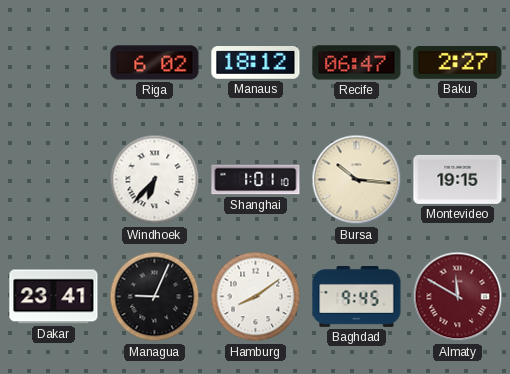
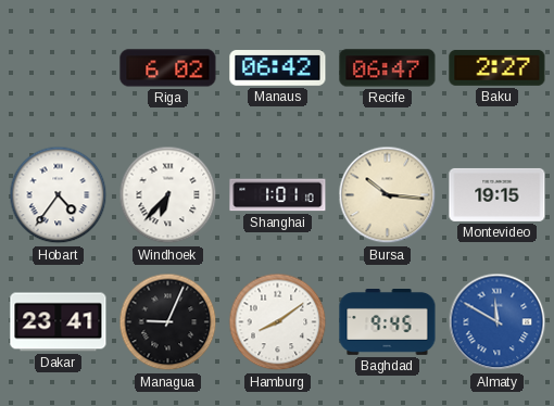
Manaus: 18:12 -> 06:42
Hobart: none -> 4:36
Almaty dial: burgundy -> blue
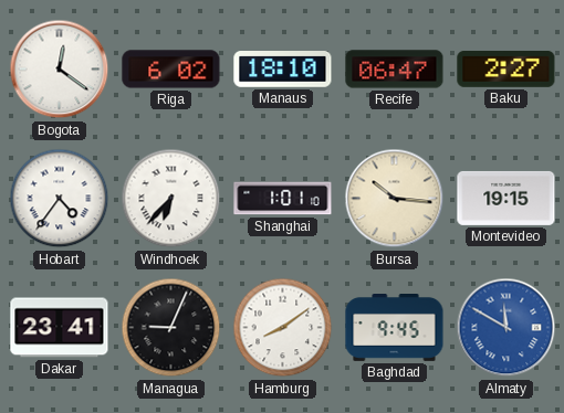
Bogota: none -> 12:21
Manaus: 06:42 -> 18:10
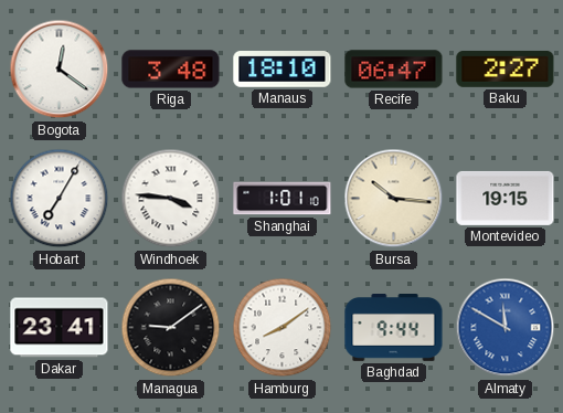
Riga: 6:02 -> 3:48
Hobart: 4:36 -> 7:05
Windhoek: 6:37 -> 3:46
Managua: 9:04 -> 9:09
Baghdad: 9:45 -> 9:44
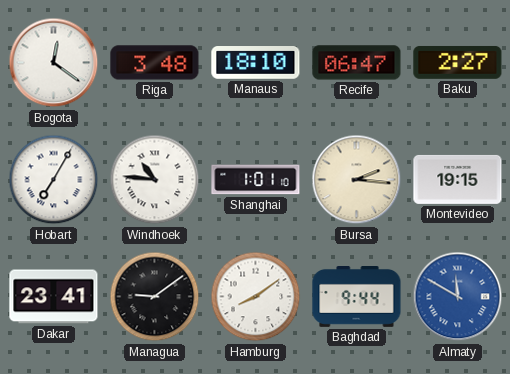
Windhoek: 3:46 -> 10:46
Bursa: 10:16 -> 2:16
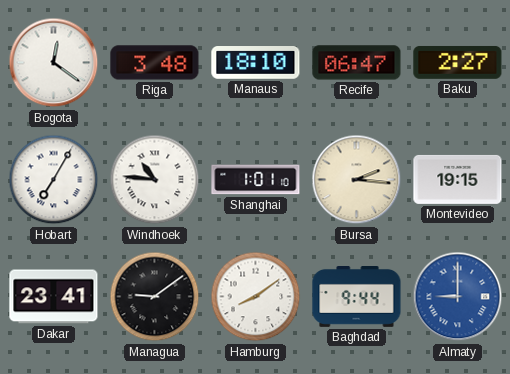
Almaty: 11:50 -> 9:00
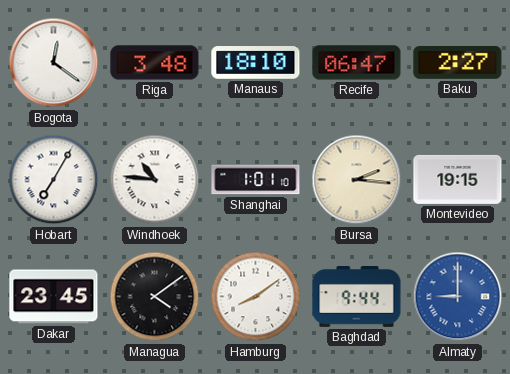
Dakar: 23:41 -> 23:45
Managua: 9:09 -> 4:09
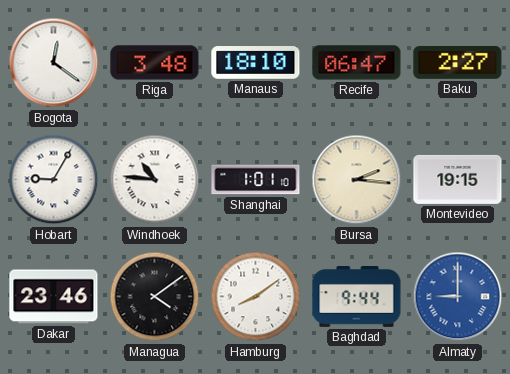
Hobart: 7:05 -> 9:05
Dakar: 23:45 -> 23:46
